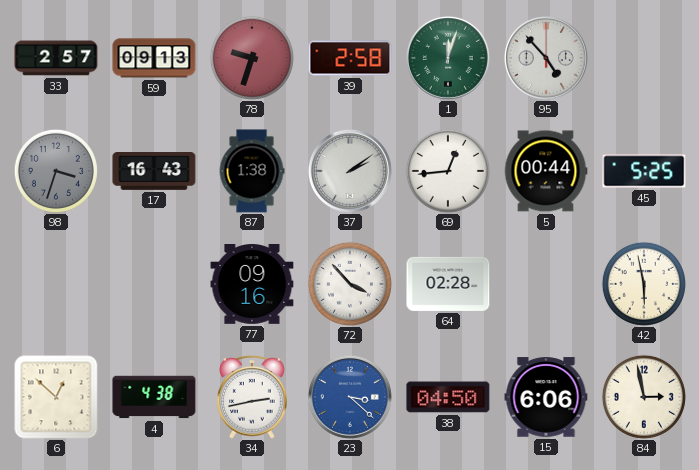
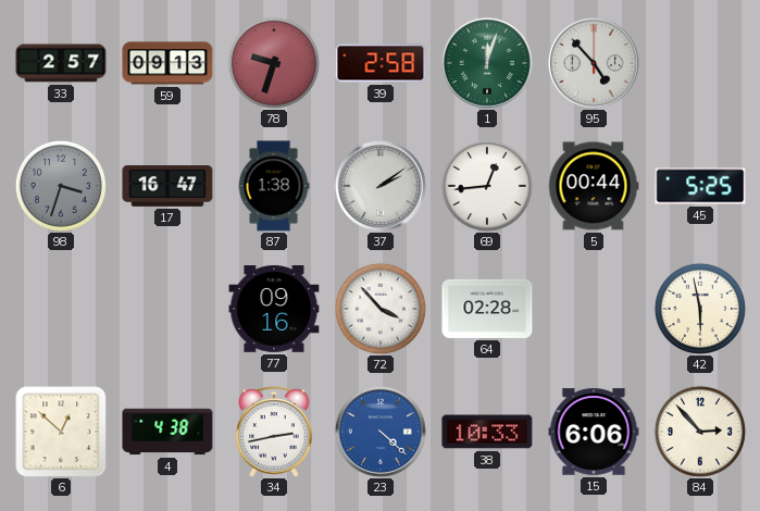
17: 16:43 -> 16:47
23: 3:22 -> 4:22
38: 04:50 -> 10:33
84: 2:58 -> 2:53
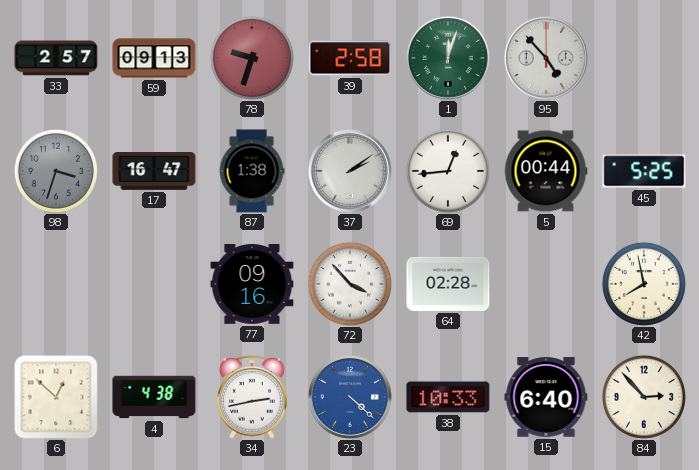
42: 5:58 -> 7:58
15: 6:06 -> 6:40
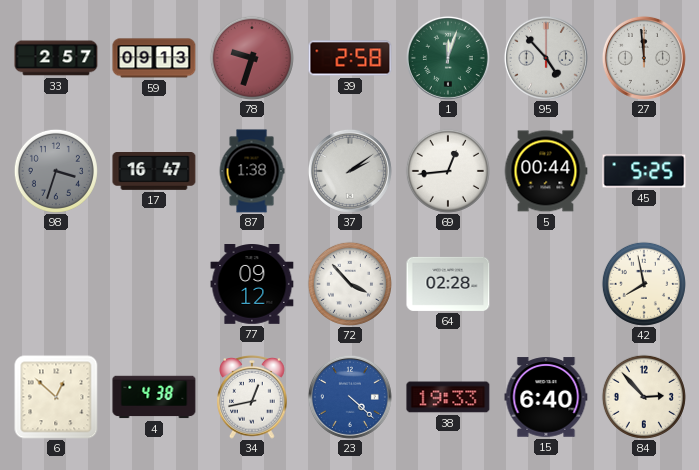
27: none -> 11:59
77: 09:16 -> 09:12
34: 2:43 -> 12:43
38: 10:33 -> 19:33
